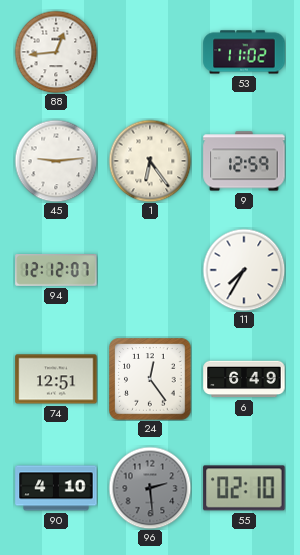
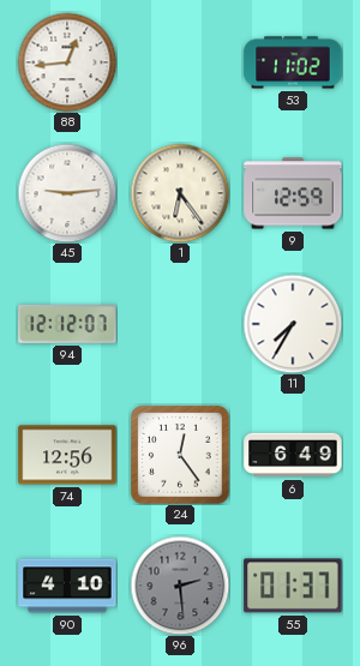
74: 12:51 -> 12:56
55: 02:10 -> 01:37
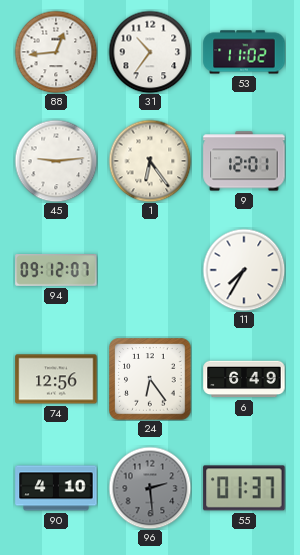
31: none -> 10:36
9: 12:59 -> 12:01
94: 12:12 -> 09:12
24: 12:24 -> 6:24
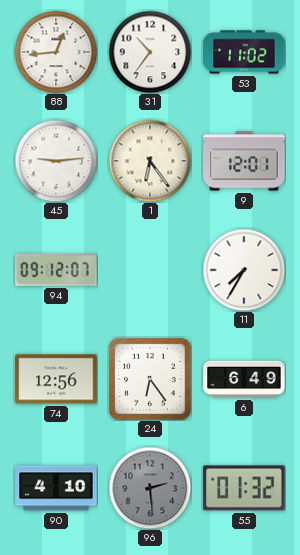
55: 01:37 -> 01:32
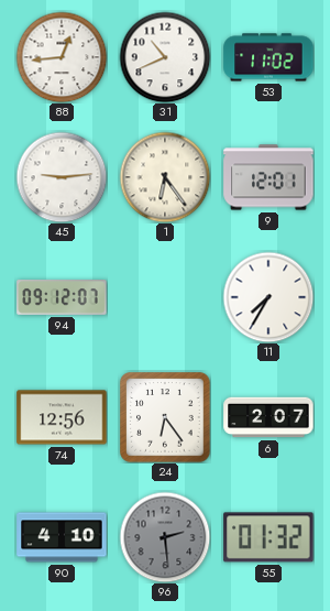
31: 10:36 -> 10:41
6: 6:49 -> 2:07
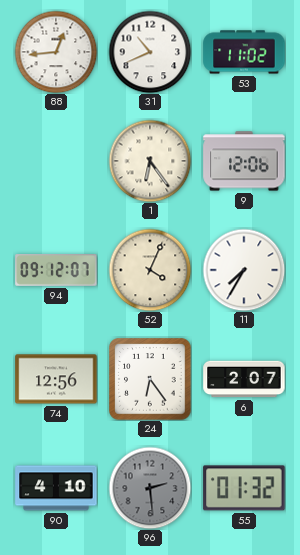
45: 9:14 -> none
9: 12:01 -> 12:06
52: none -> 4:04
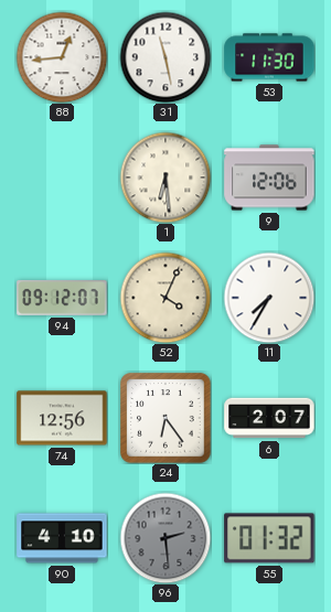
31: 10:41 -> 11:28
53: 11:02 -> 11:30
1: 6:24 -> 6:29
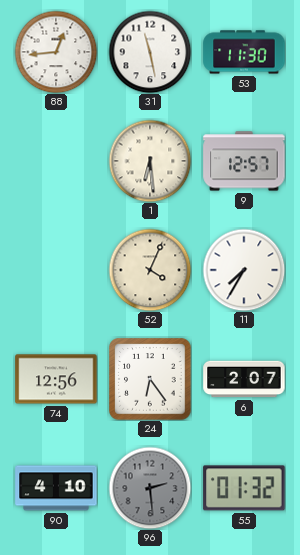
9: 12:06 -> 12:57
94: 09:12 -> none
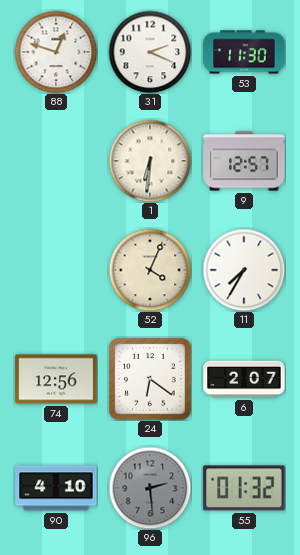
88: 12:44 -> 12:48
31: 11:28 -> 2:19
1: 6:29 -> 6:31
24: 6:24 -> 6:21
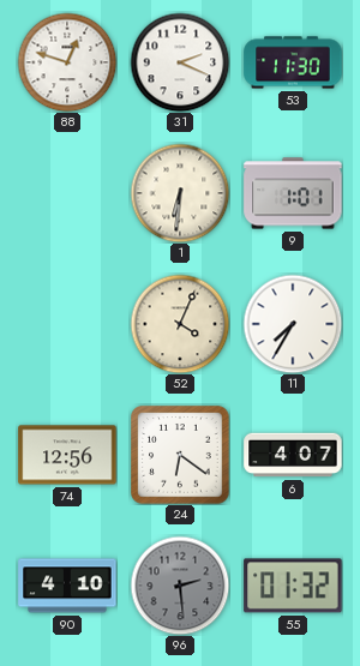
9: 12:57 -> 1:01
6: 2:07 -> 4:07
